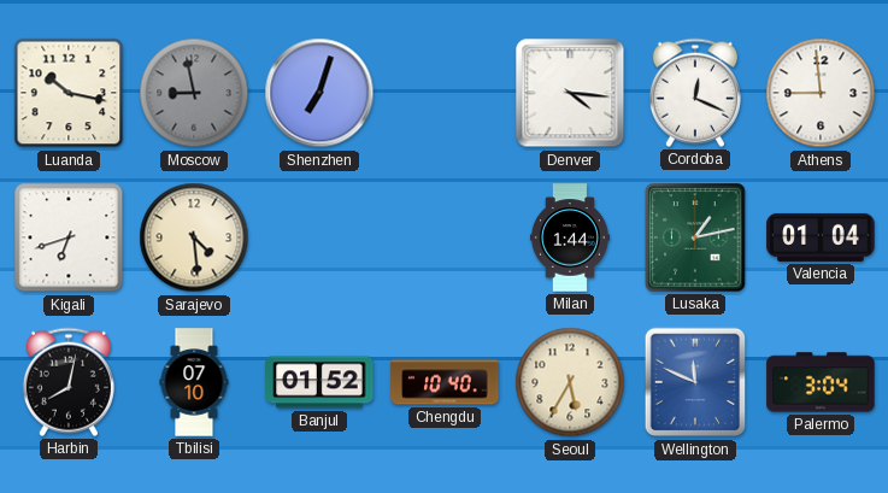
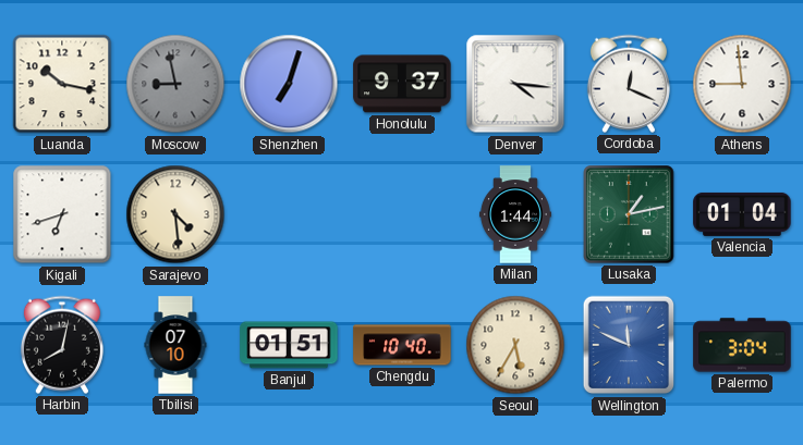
Honolulu: none -> 9:37
Banjul: 01:52 -> 01:51
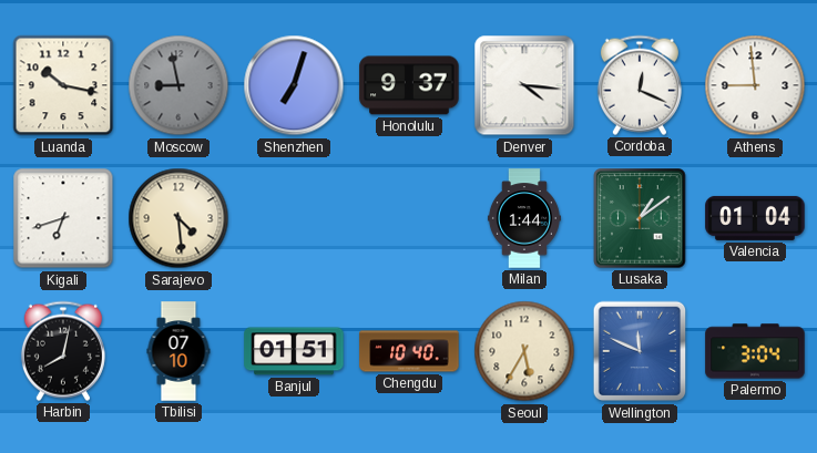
Lusaka: 1:13 -> 1:09
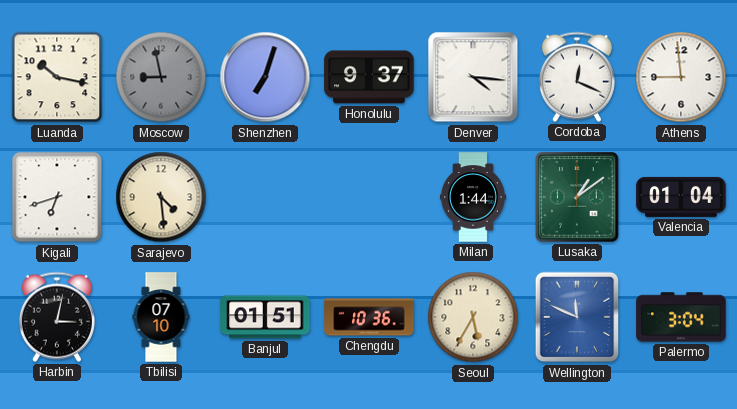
Harbin: 8:02 -> 3:02
Chengdu: 10:40 -> 10:36
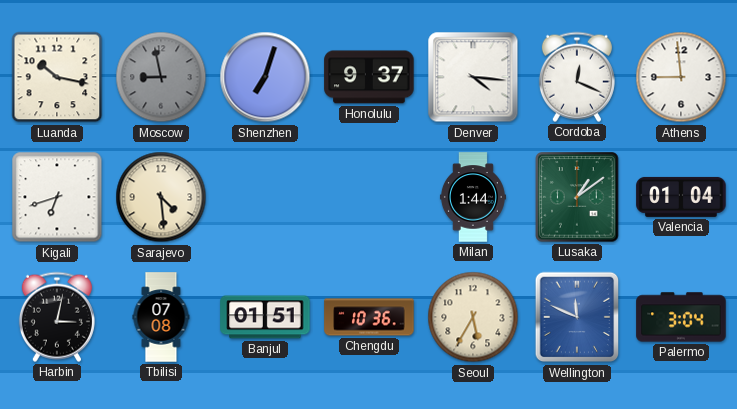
Tbilisi: 07:10 -> 07:08
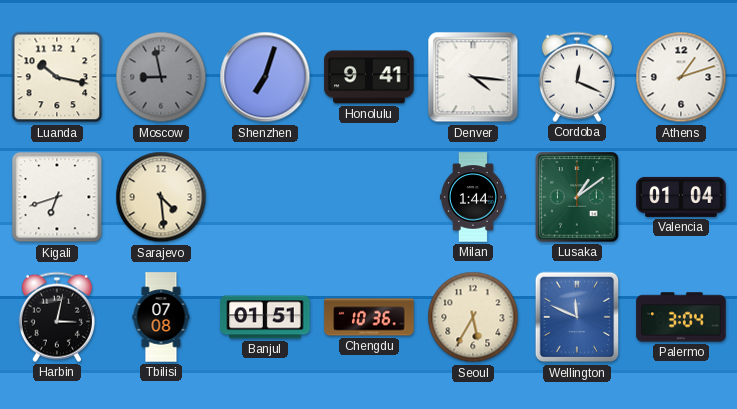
Honolulu: 9:37 -> 9:41
Athens: 8:59 -> 1:12
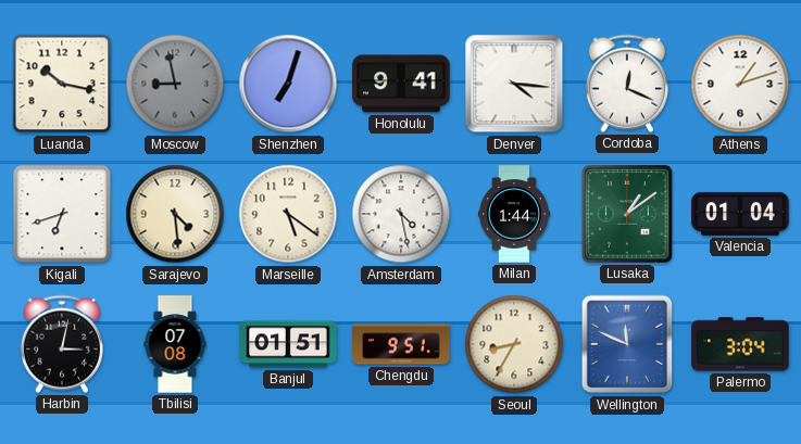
Marseille: none -> 5:21
Amsterdam: none -> 4:28
Chengdu: 10:36 -> 9:51
Seoul: 5:35 -> 8:35
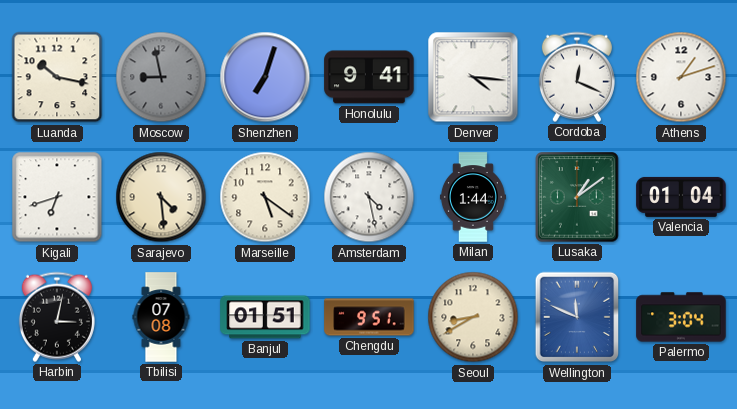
Seoul: 8:35 -> 8:40
